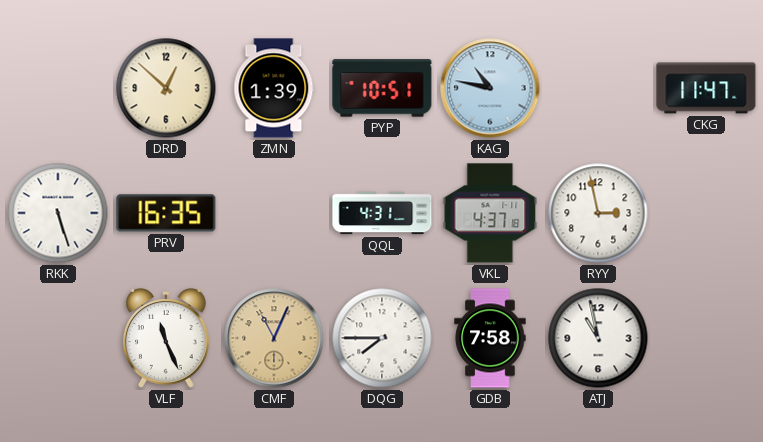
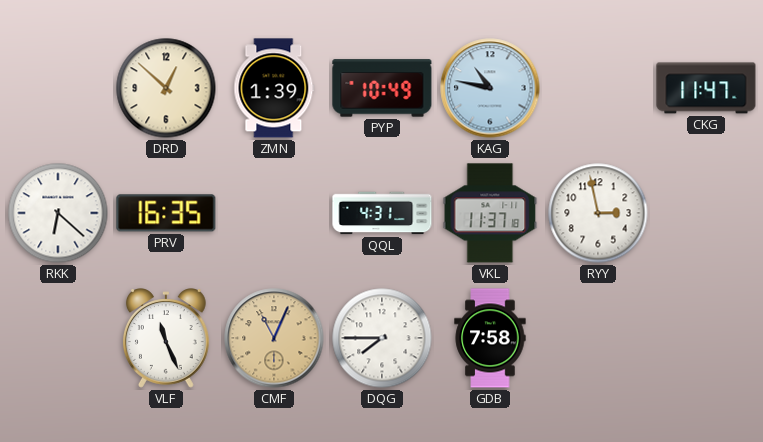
PYP: 10:51 -> 10:49
RKK: 5:27 -> 6:22
VKL: 4:37 -> 11:37
ATJ: 10:58 -> none
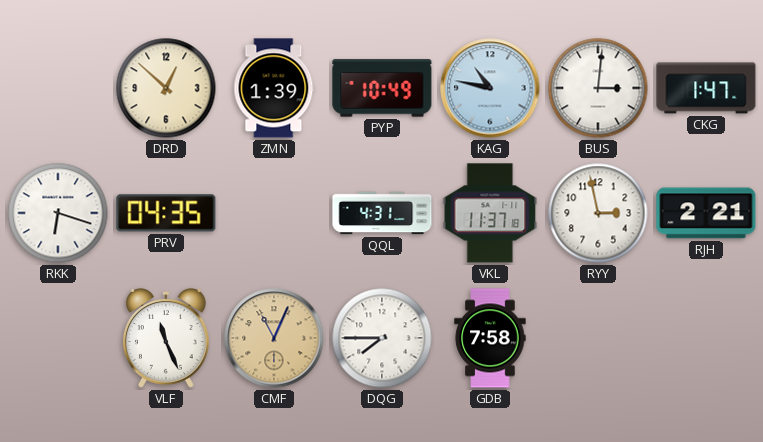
BUS: none -> 3:01
CKG: 11:47 -> 1:47
RKK: 6:22 -> 6:18
PRV: 16:35 -> 04:35
RJH: none -> 2:21
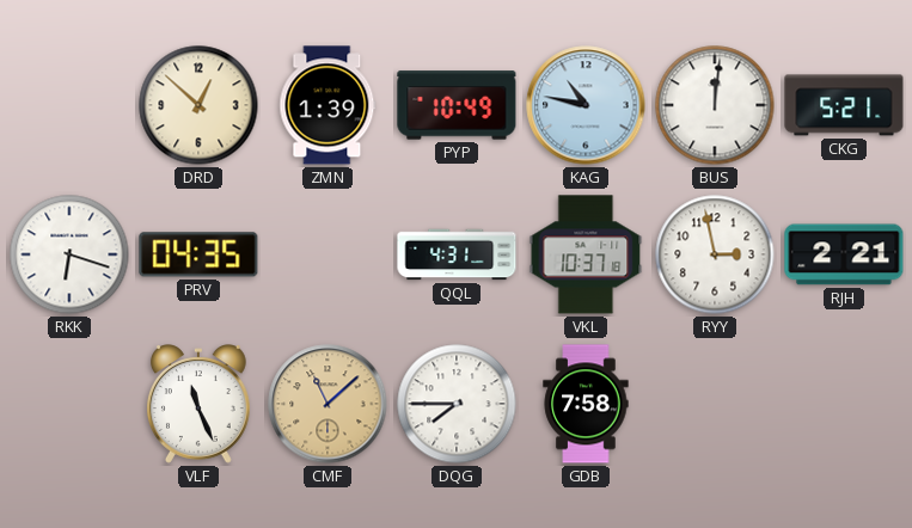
BUS: 3:01 -> 12:01
CKG: 1:47 -> 5:21
VKL: 11:37 -> 10:37
CMF: 11:04 -> 11:08
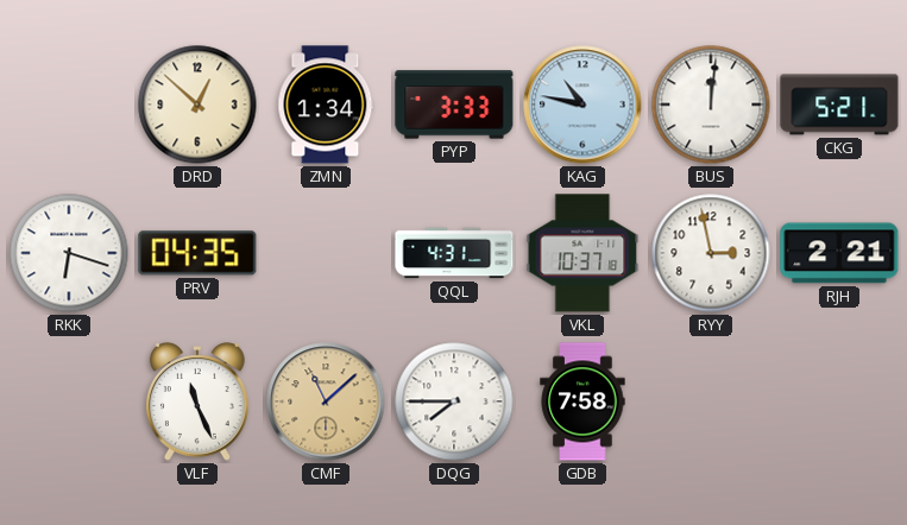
ZMN: 1:39 -> 1:34
PYP: 10:49 -> 3:33
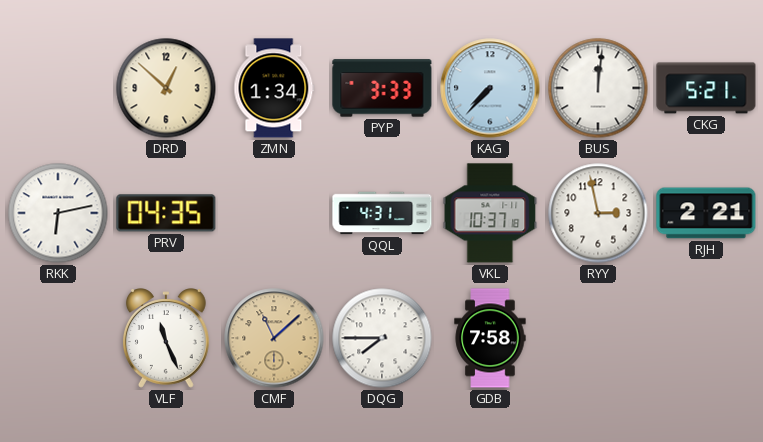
KAG: 10:47 -> 7:37
RKK: 6:18 -> 6:13
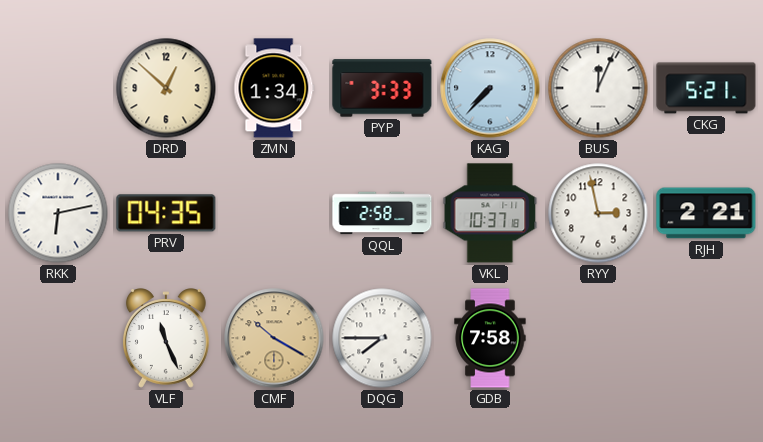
BUS: 12:01 -> 12:04
QQL: 4:31 -> 2:58
CMF: 11:08 -> 10:20
